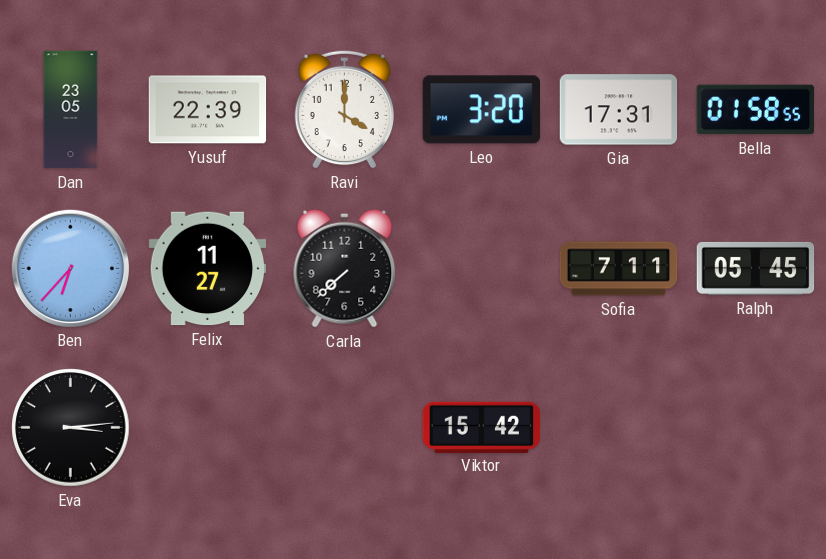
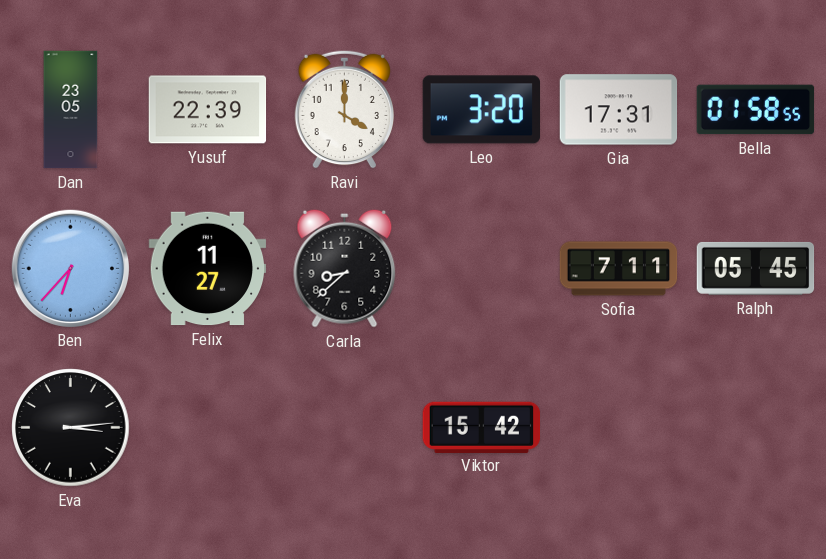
Carla: 7:38 -> 8:38
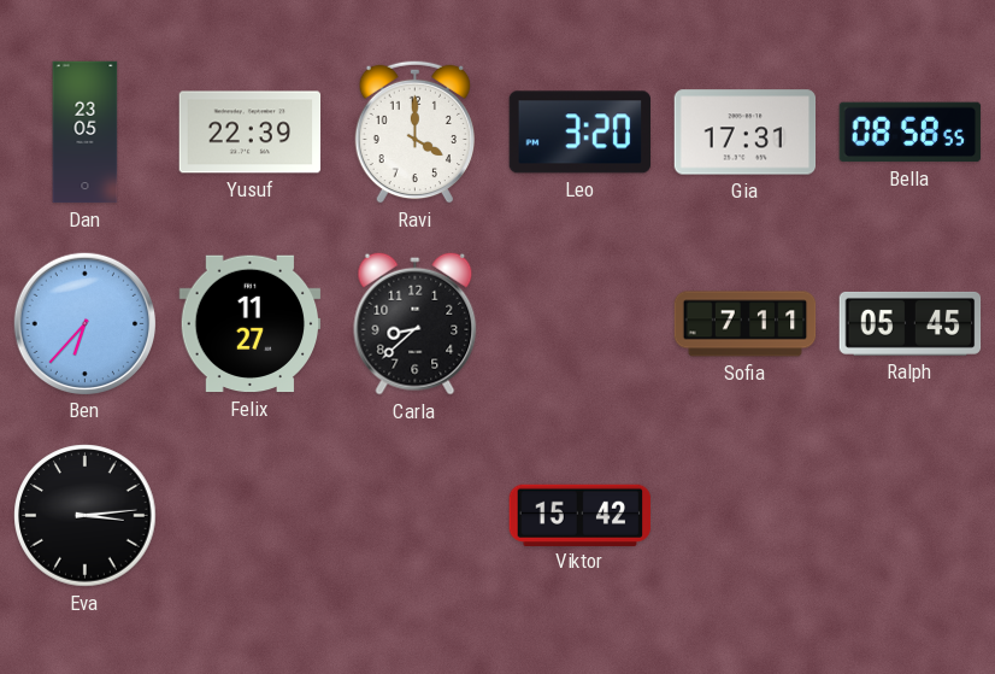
Bella: 01:58 -> 08:58
